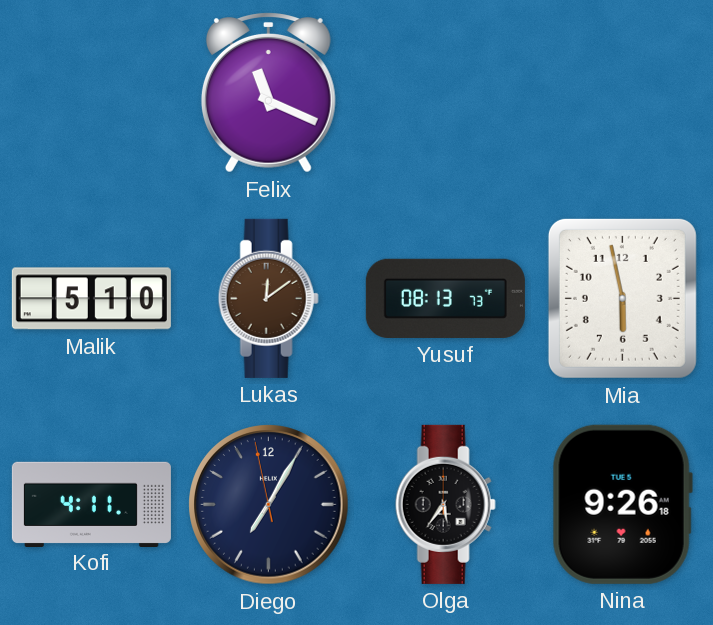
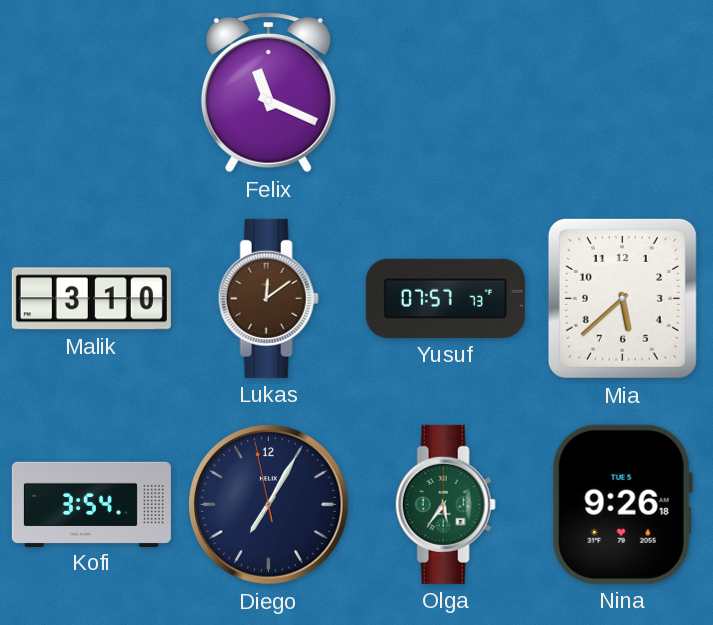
Malik: 5:10 -> 3:10
Yusuf: 08:13 -> 07:57
Mia: 5:58 -> 5:38
Kofi: 4:11 -> 3:54
Olga dial: black -> green
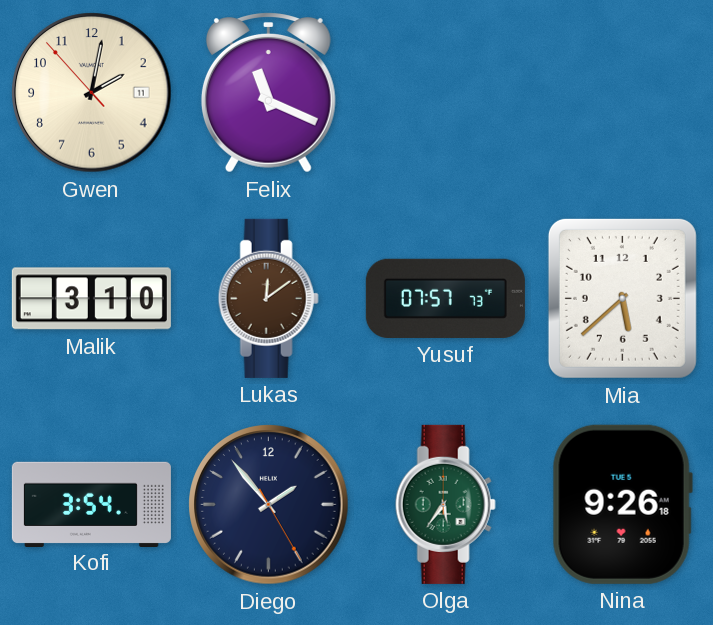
Gwen: none -> 2:01
Diego: 7:04 -> 1:53
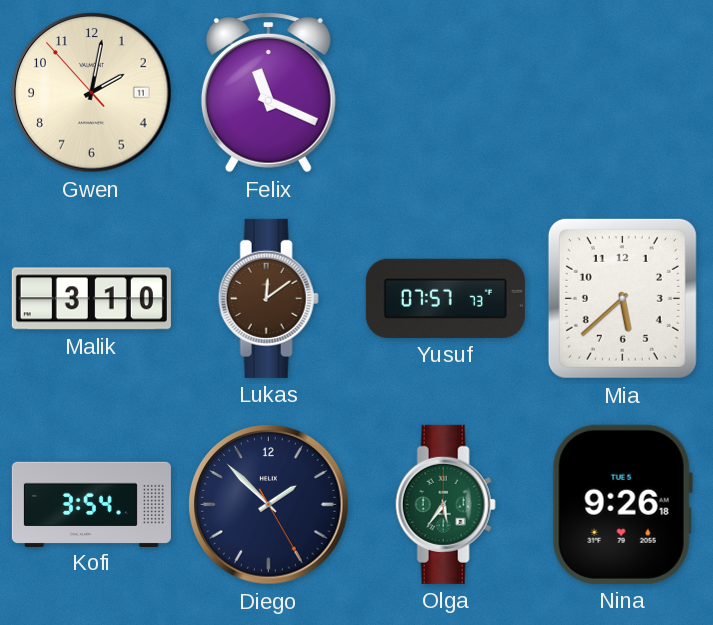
Diego: 1:53 -> 1:52
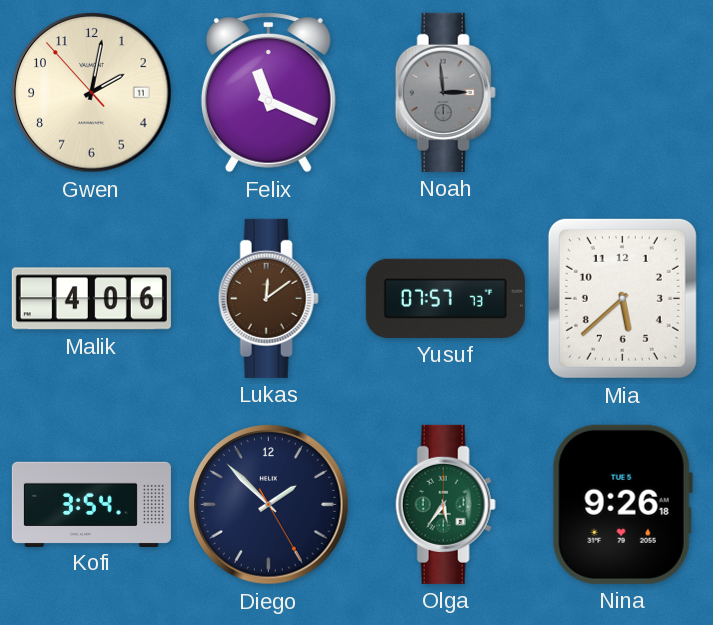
Noah: none -> 2:59
Malik: 3:10 -> 4:06
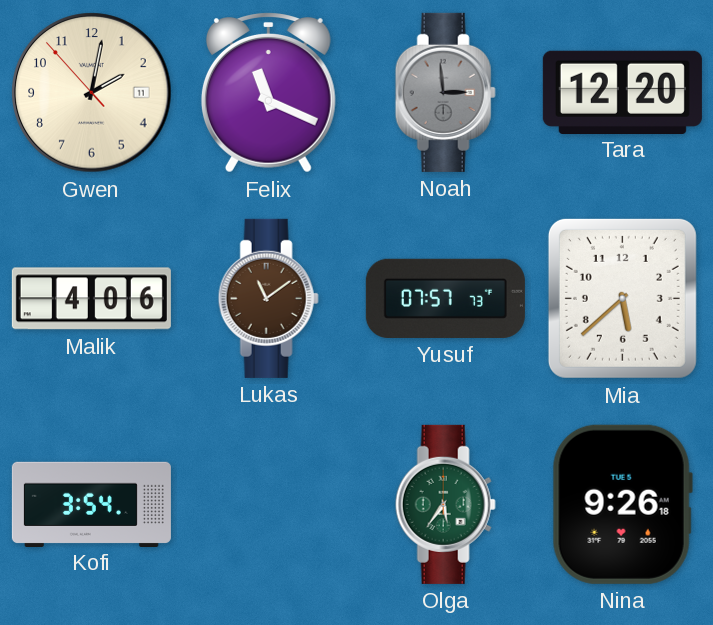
Tara: none -> 12:20
Lukas: 12:09 -> 11:09
Diego: 1:52 -> none
